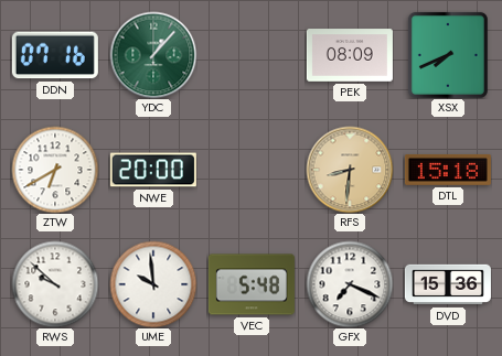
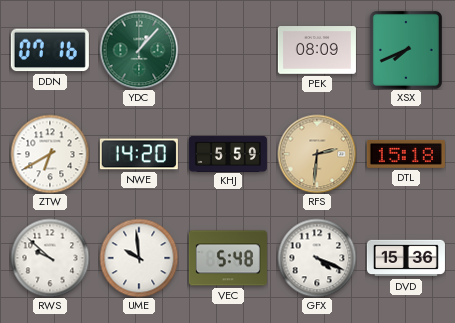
NWE: 20:00 -> 14:20
KHJ: none -> 5:59
RFS: 8:31 -> 2:31
GFX: 7:19 -> 4:19
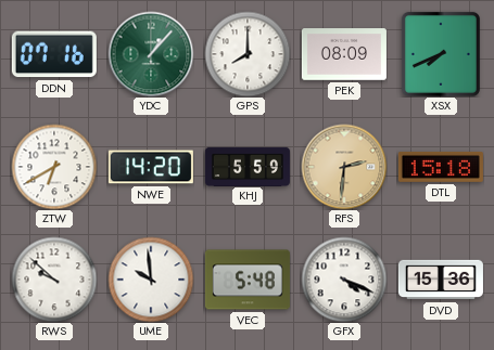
GPS: none -> 8:00
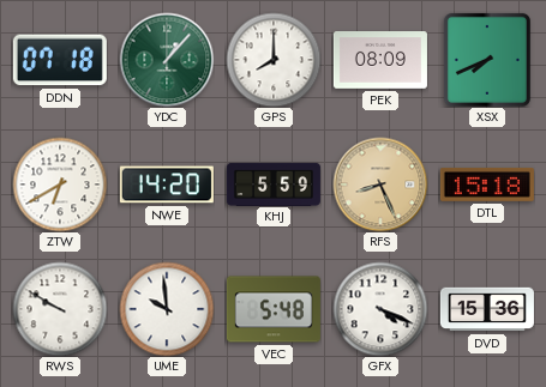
DDN: 07:16 -> 07:18
RFS: 2:31 -> 8:26
RWS: 9:52 -> 9:50
